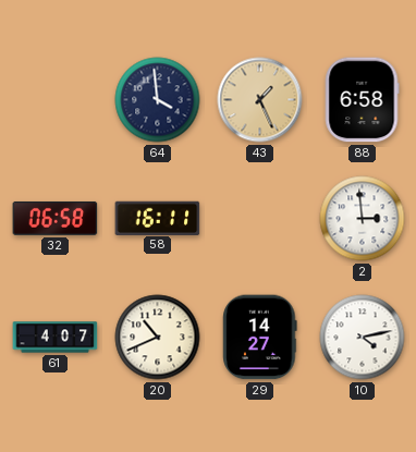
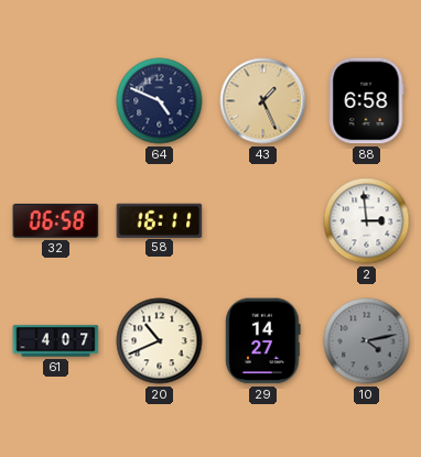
64: 3:59 -> 4:49
10 dial: white -> grey
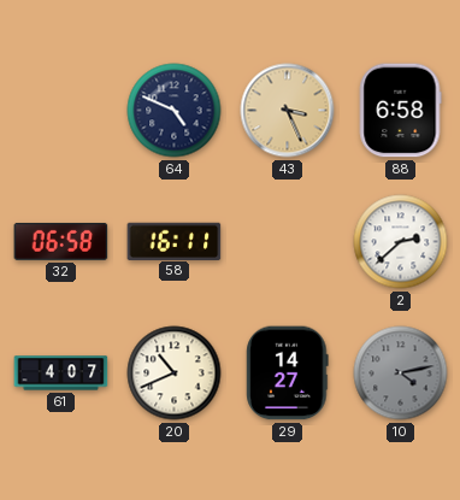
43: 1:26 -> 3:26
2: 2:59 -> 2:38
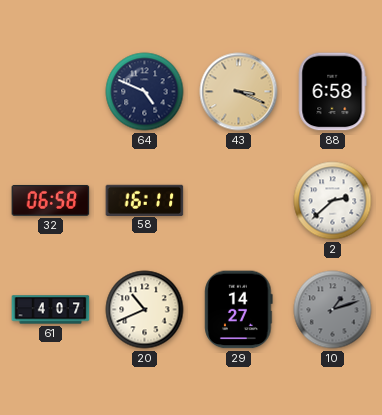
43: 3:26 -> 3:19
10: 4:13 -> 1:12
